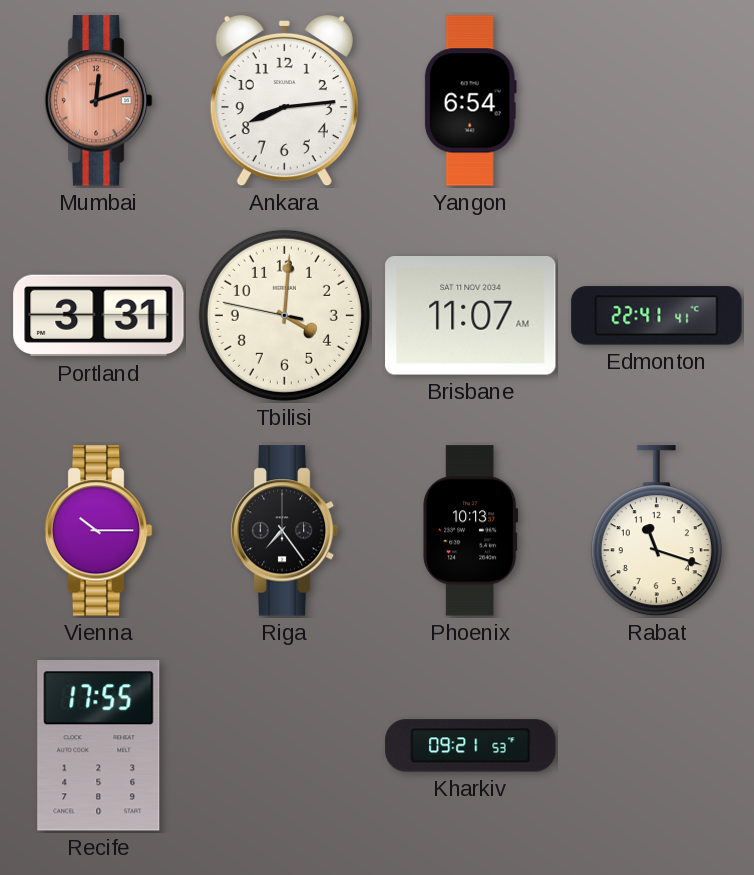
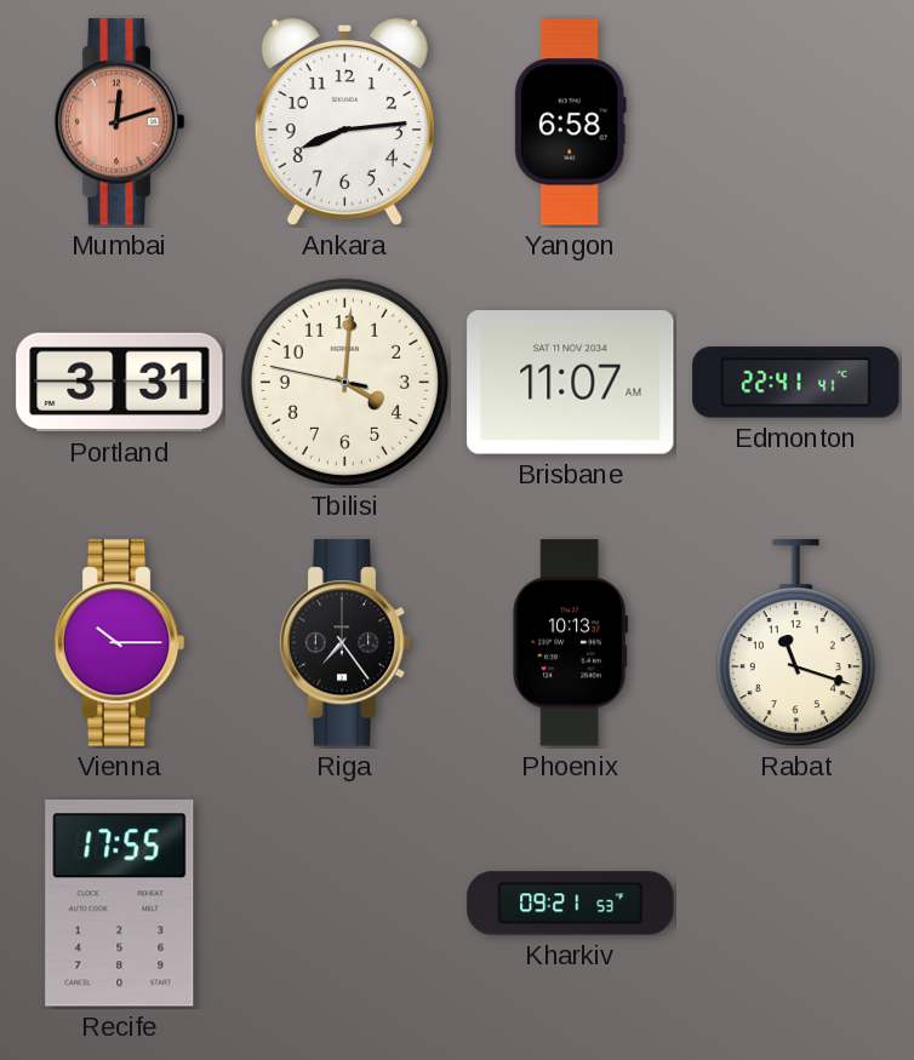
Yangon: 6:54 -> 6:58
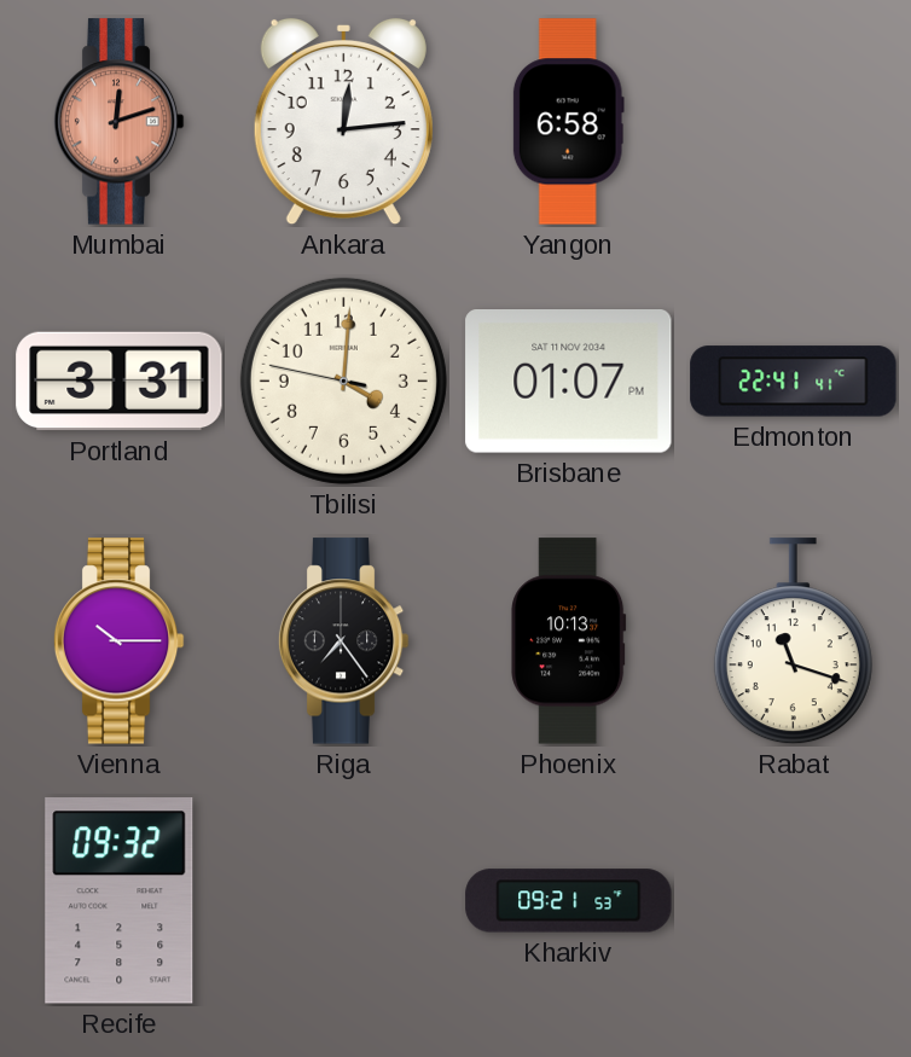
Ankara: 8:14 -> 12:14
Brisbane: 11:07 -> 01:07
Recife: 17:55 -> 09:32
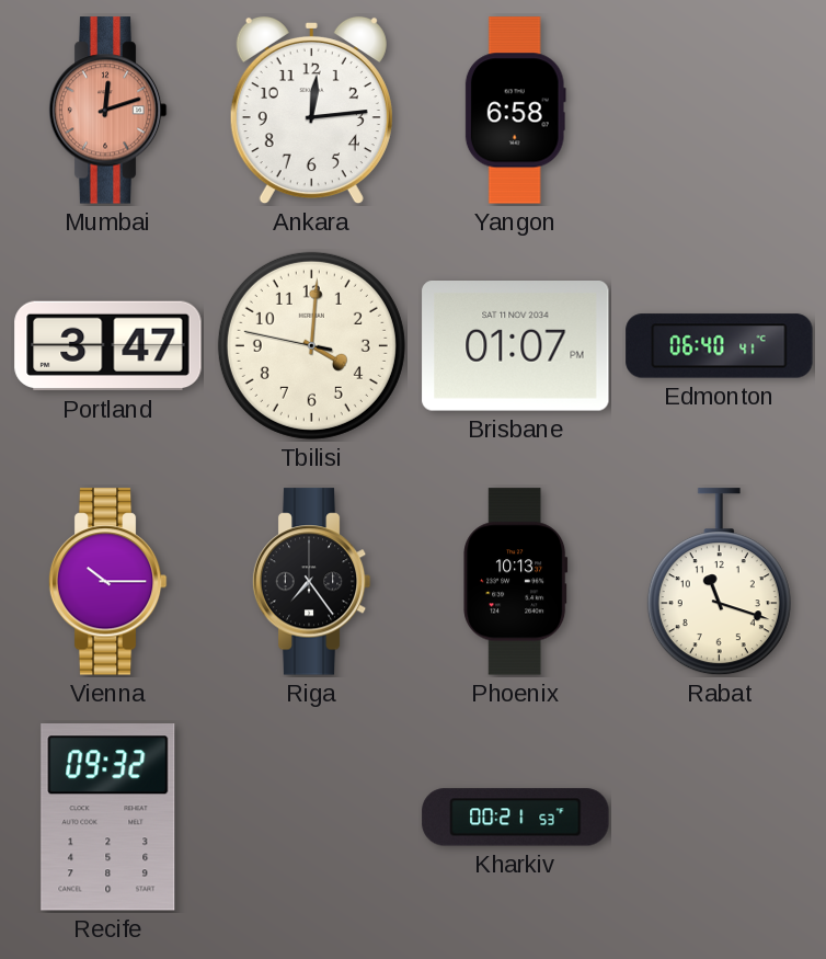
Portland: 3:31 -> 3:47
Edmonton: 22:41 -> 06:40
Kharkiv: 09:21 -> 00:21
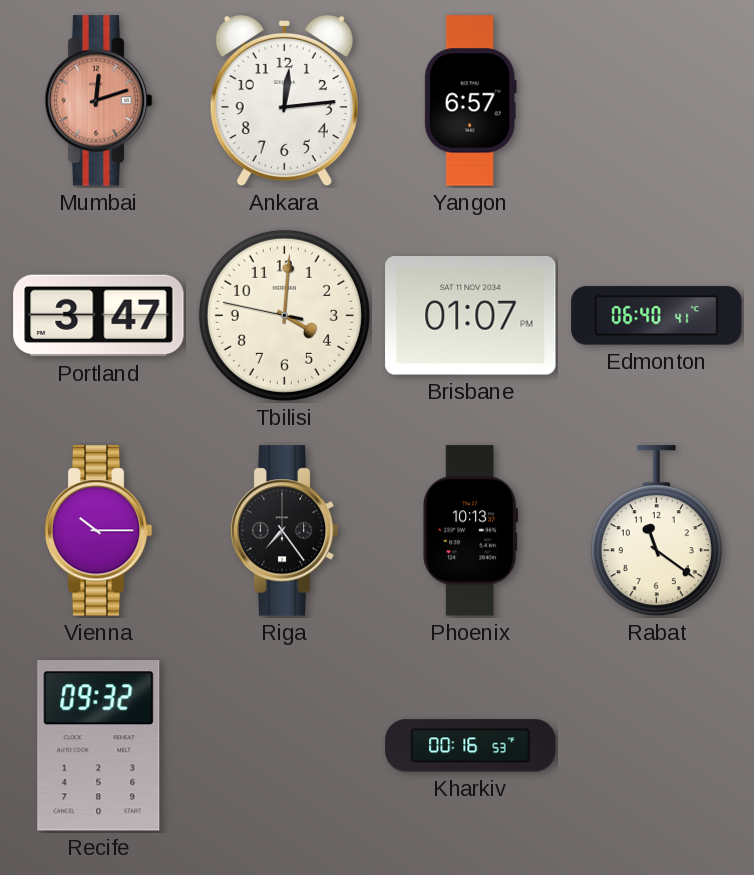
Yangon: 6:58 -> 6:57
Rabat: 11:18 -> 11:21
Kharkiv: 00:21 -> 00:16
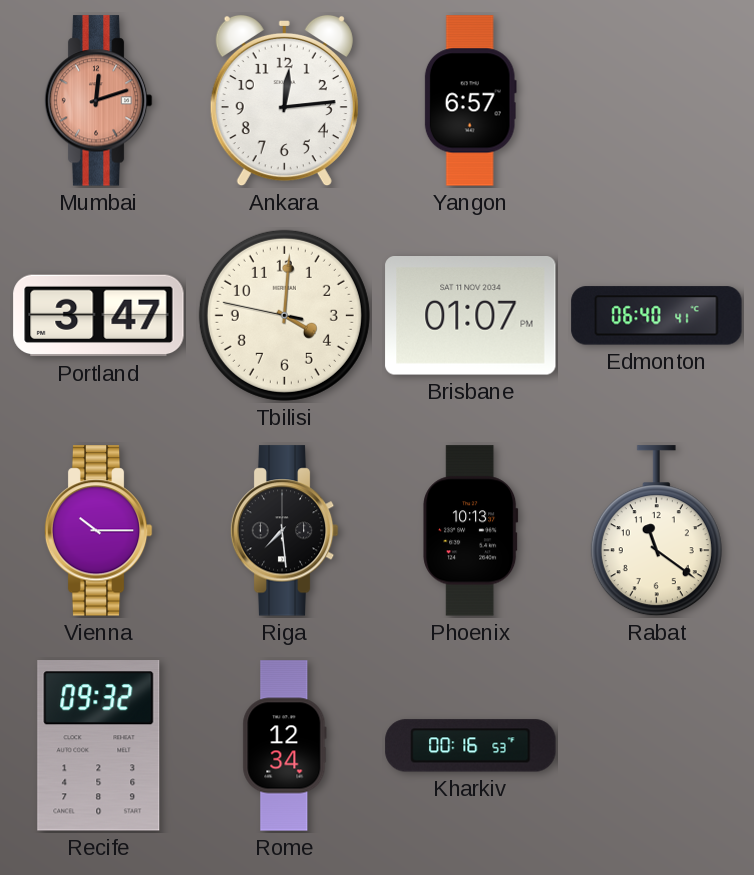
Riga: 7:24 -> 7:29
Rome: none -> 12:34
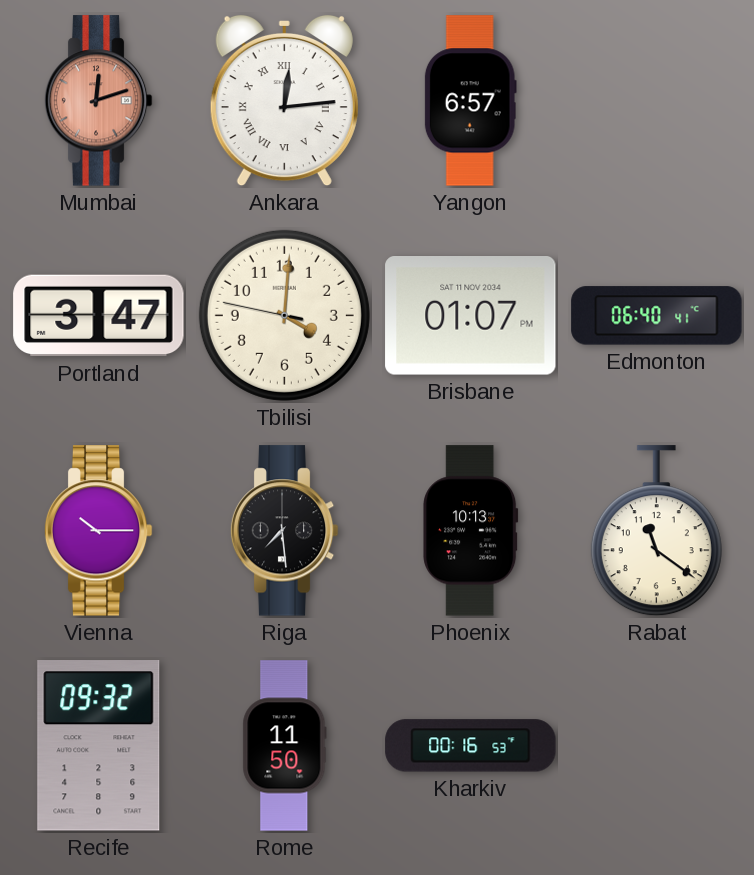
Ankara numerals: Arabic -> Roman
Rome: 12:34 -> 11:50
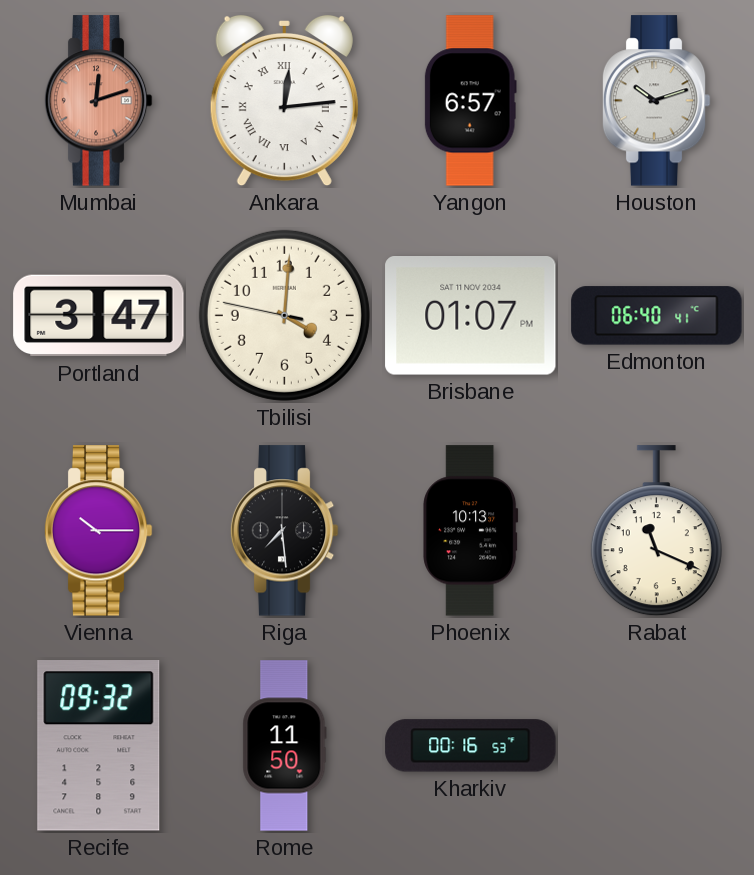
Houston: none -> 10:12
Rabat: 11:21 -> 11:19
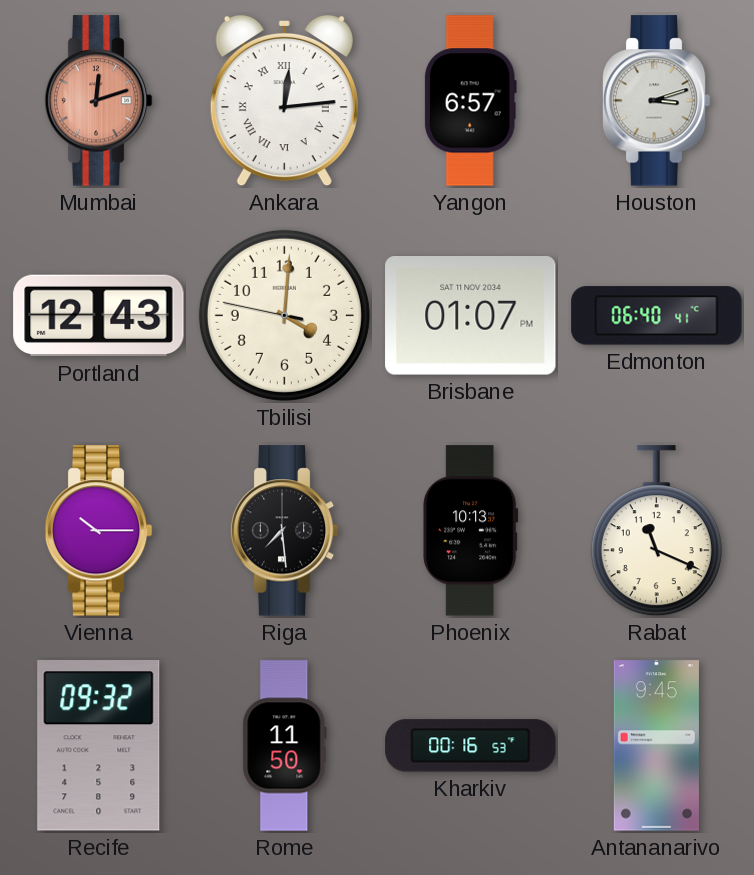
Houston: 10:12 -> 3:12
Portland: 3:47 -> 12:43
Antananarivo: none -> 9:45
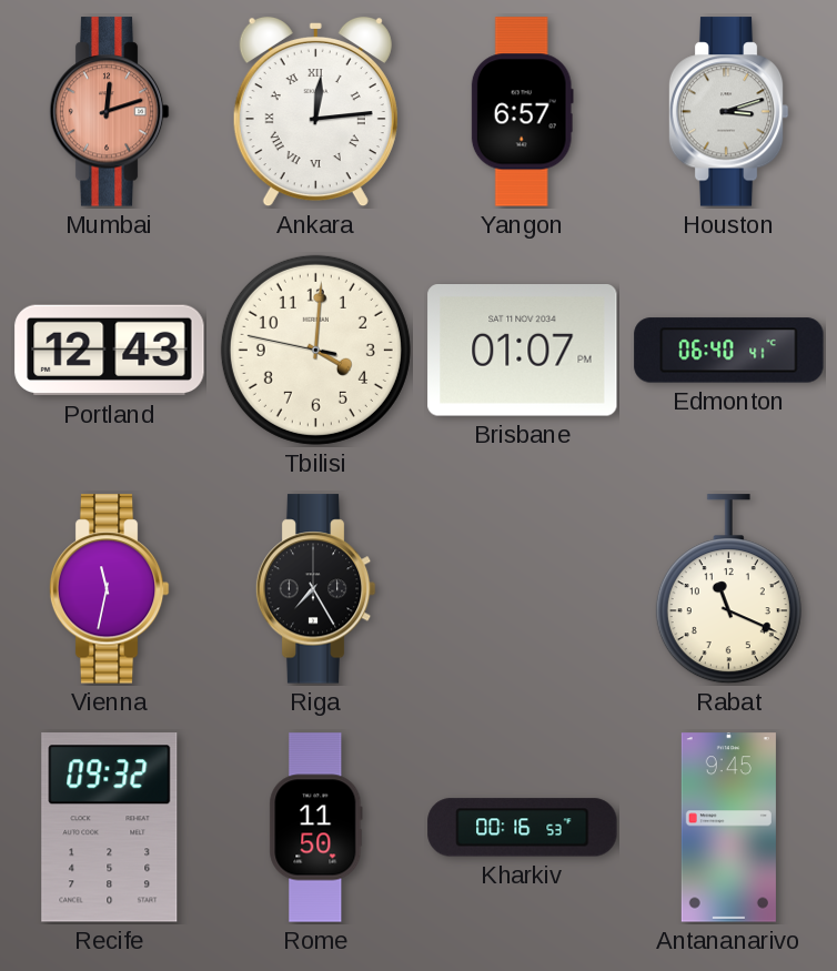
Vienna: 10:15 -> 11:32
Riga: 7:29 -> 7:25
Phoenix: 10:13 -> none
